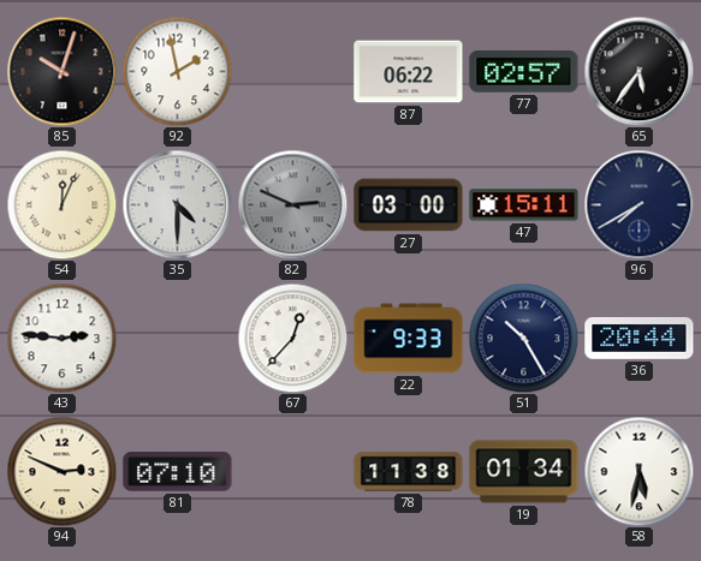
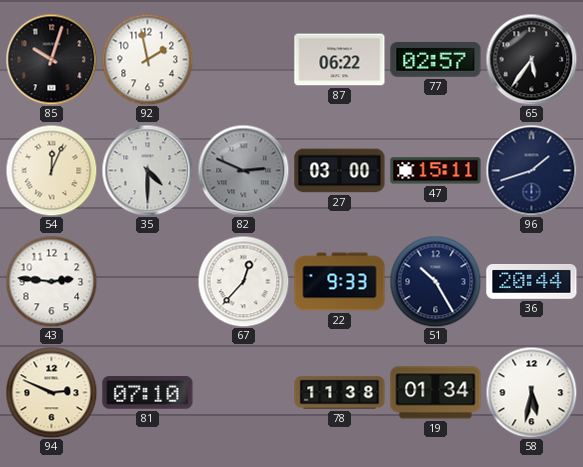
96: 7:40 -> 1:42
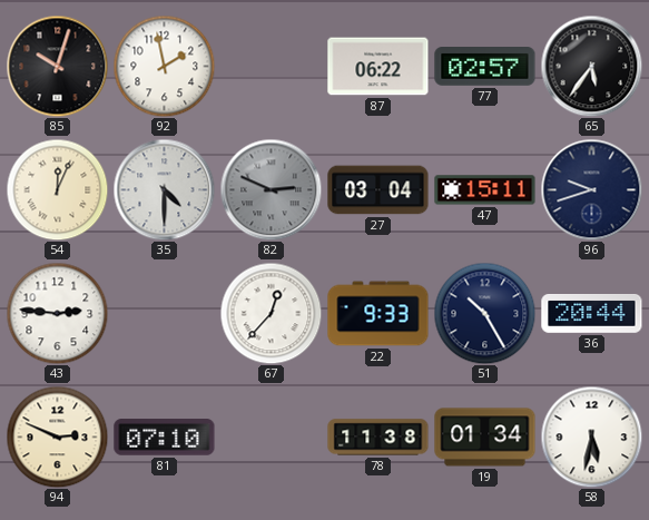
27: 03:00 -> 03:04
96: 1:42 -> 9:42
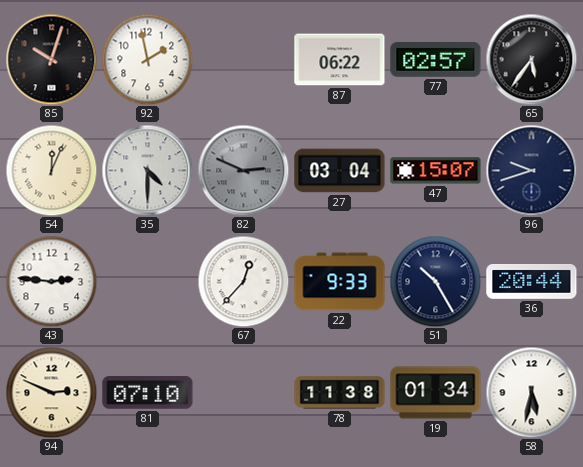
47: 15:11 -> 15:07
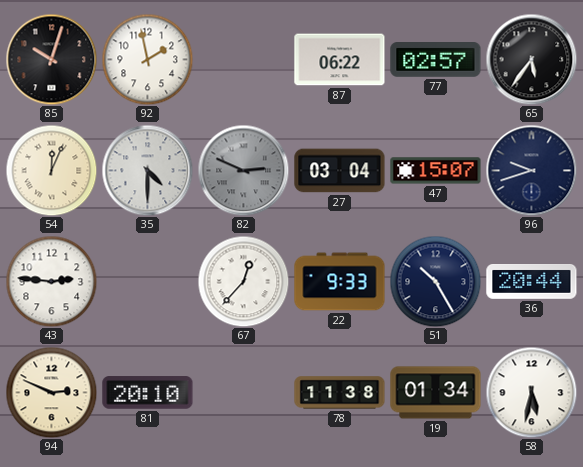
81: 07:10 -> 20:10
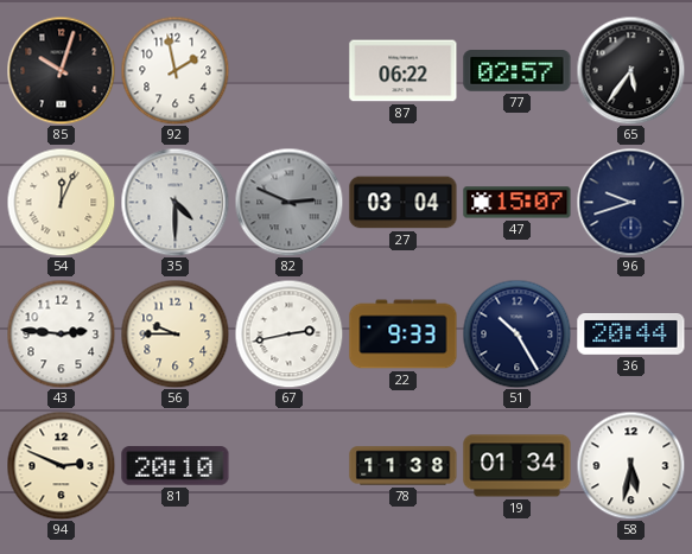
56: none -> 9:45
67: 12:37 -> 2:43
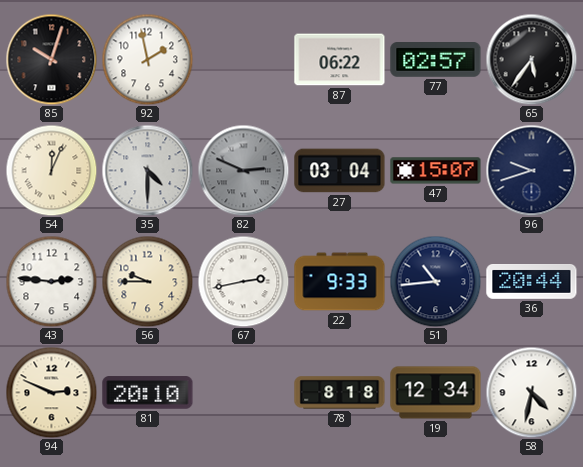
51: 10:25 -> 10:44
78: 11:38 -> 8:18
19: 01:34 -> 12:34
58: 5:32 -> 4:32
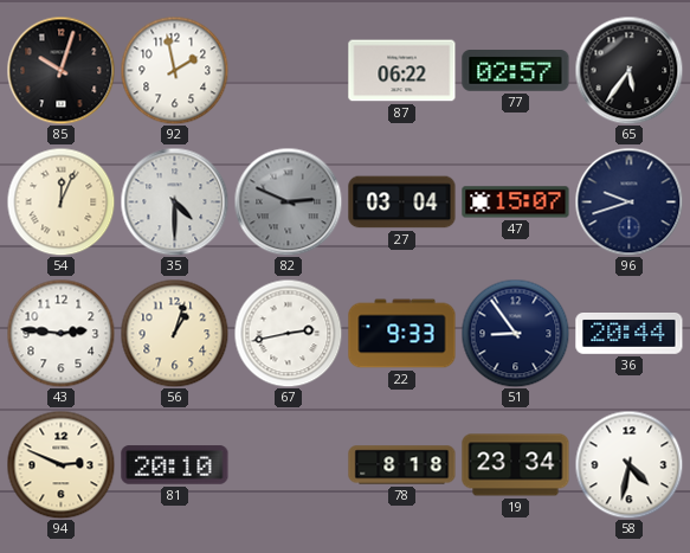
56: 9:45 -> 1:03
51: 10:44 -> 8:54
19: 12:34 -> 23:34
